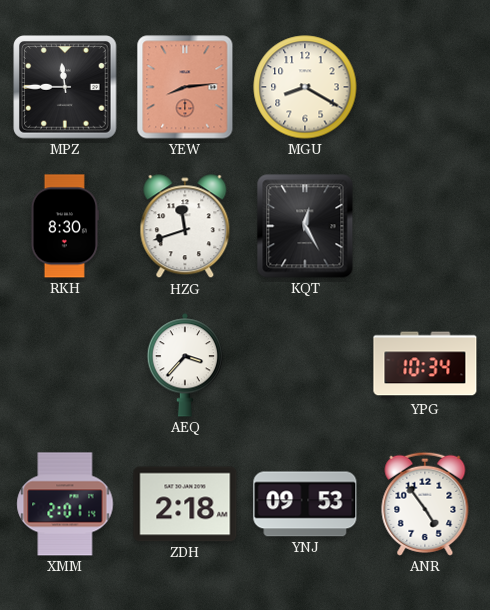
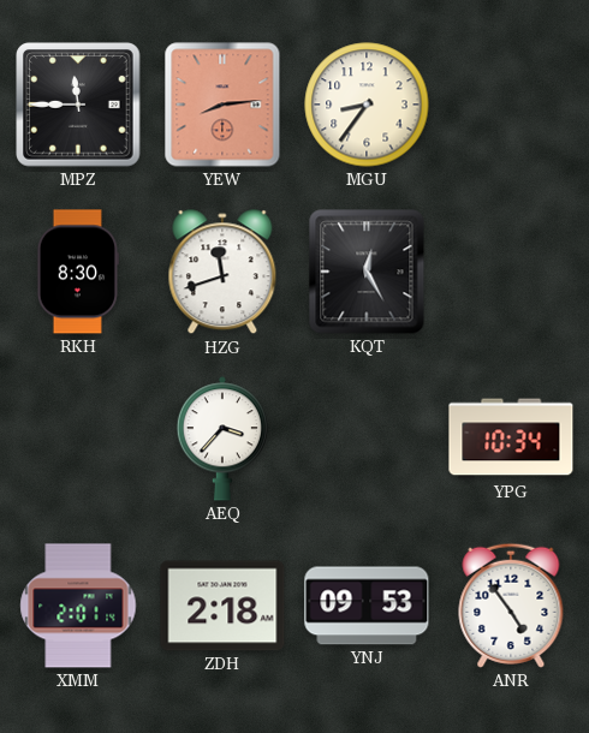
MGU: 8:20 -> 8:36
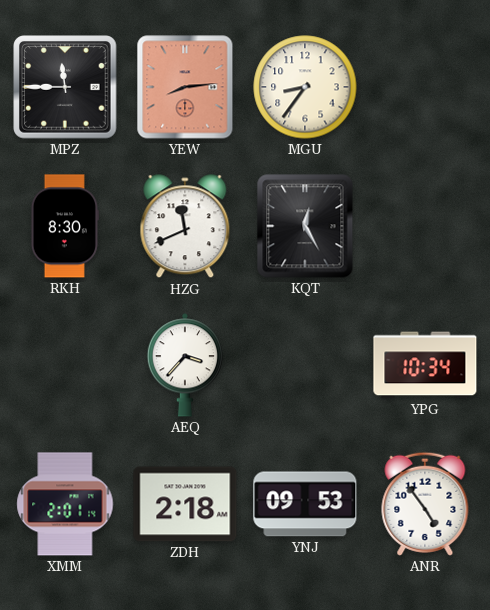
HZG: 11:42 -> 11:41
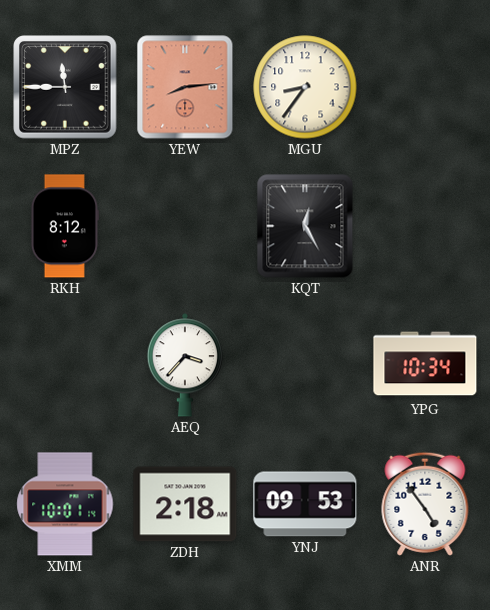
RKH: 8:30 -> 8:12
HZG: 11:41 -> none
XMM: 2:01 -> 10:01
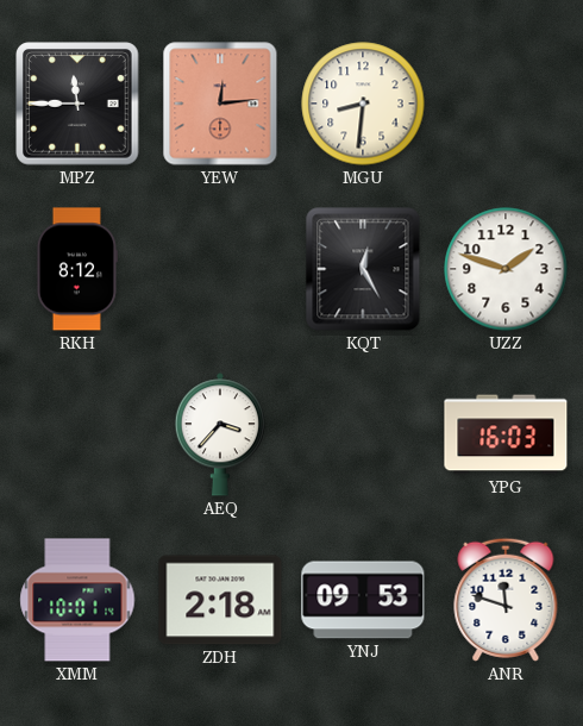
YEW: 8:14 -> 12:14
MGU: 8:36 -> 8:31
UZZ: none -> 1:48
YPG: 10:34 -> 16:03
ANR: 4:54 -> 11:48
